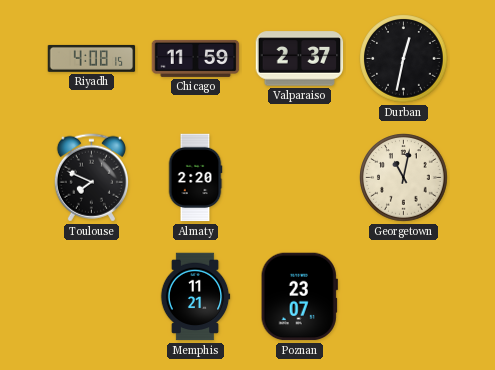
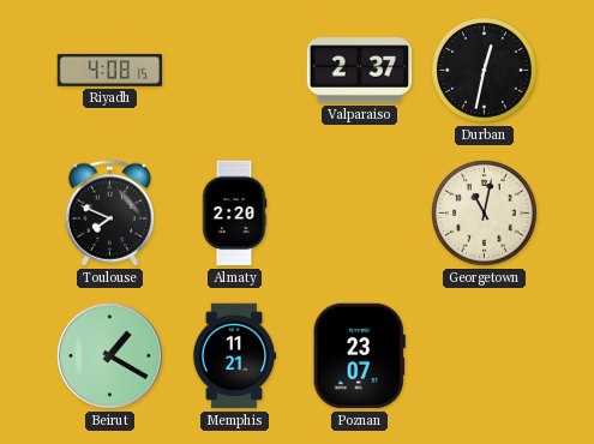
Chicago: 11:59 -> none
Beirut: none -> 1:20
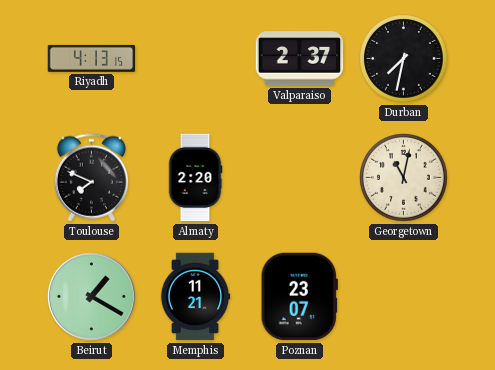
Riyadh: 4:08 -> 4:13
Durban: 12:32 -> 7:32
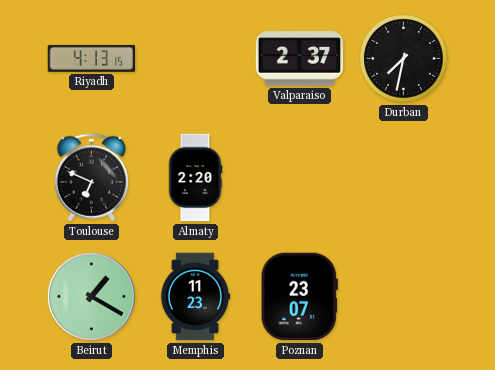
Toulouse: 7:49 -> 6:49
Georgetown: 11:02 -> none
Memphis: 11:21 -> 11:23
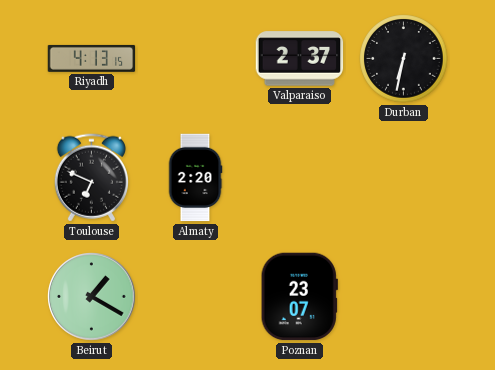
Durban: 7:32 -> 6:32
Memphis: 11:23 -> none
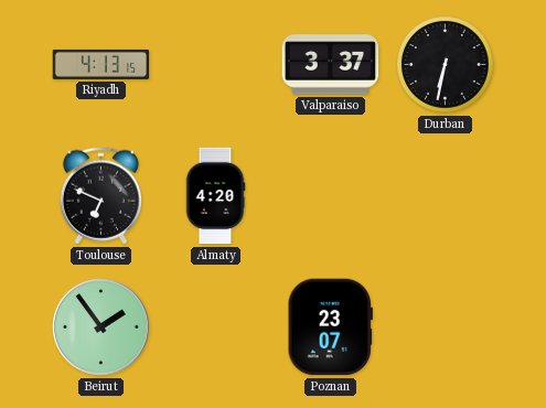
Valparaiso: 2:37 -> 3:37
Almaty: 2:20 -> 4:20
Beirut: 1:20 -> 1:54
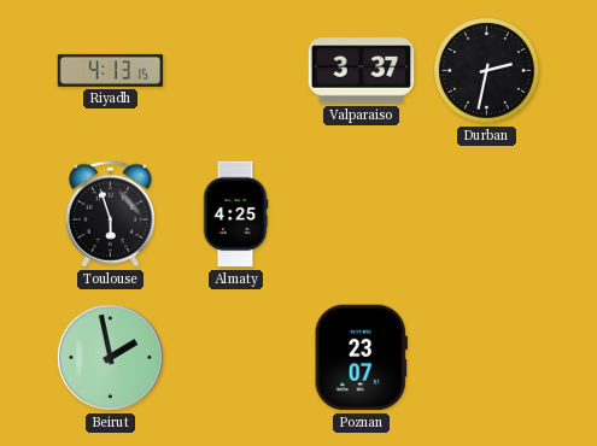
Durban: 6:32 -> 2:32
Toulouse: 6:49 -> 5:57
Almaty: 4:20 -> 4:25
Beirut: 1:54 -> 1:58
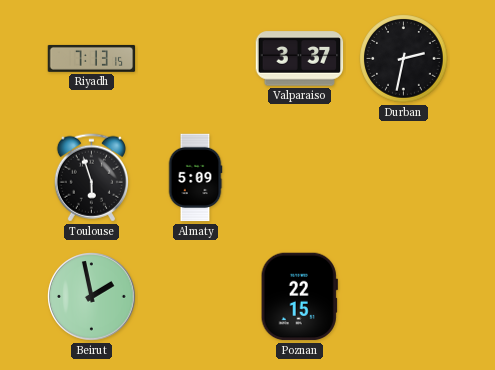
Riyadh: 4:13 -> 7:13
Almaty: 4:25 -> 5:09
Poznan: 23:07 -> 22:15
